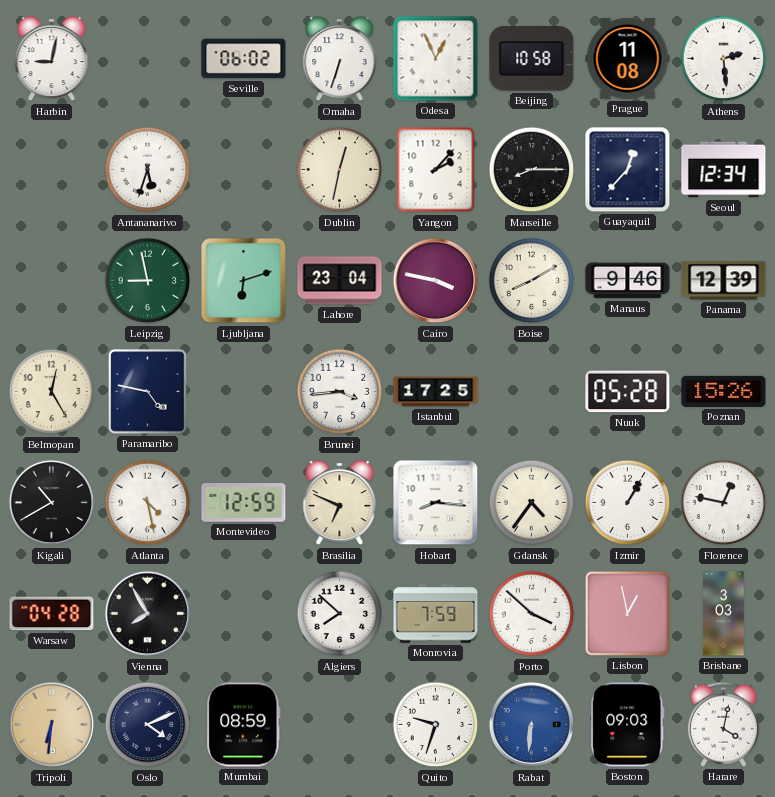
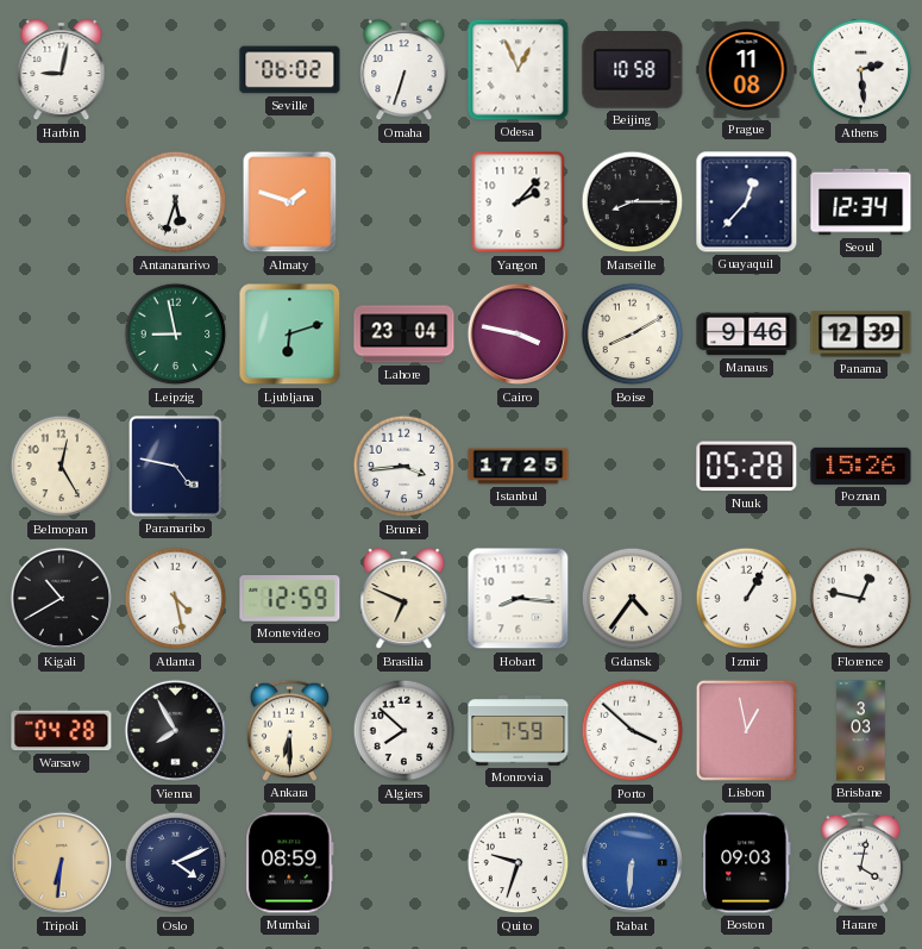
Almaty: none -> 1:48
Dublin: 12:32 -> none
Ankara: none -> 6:30
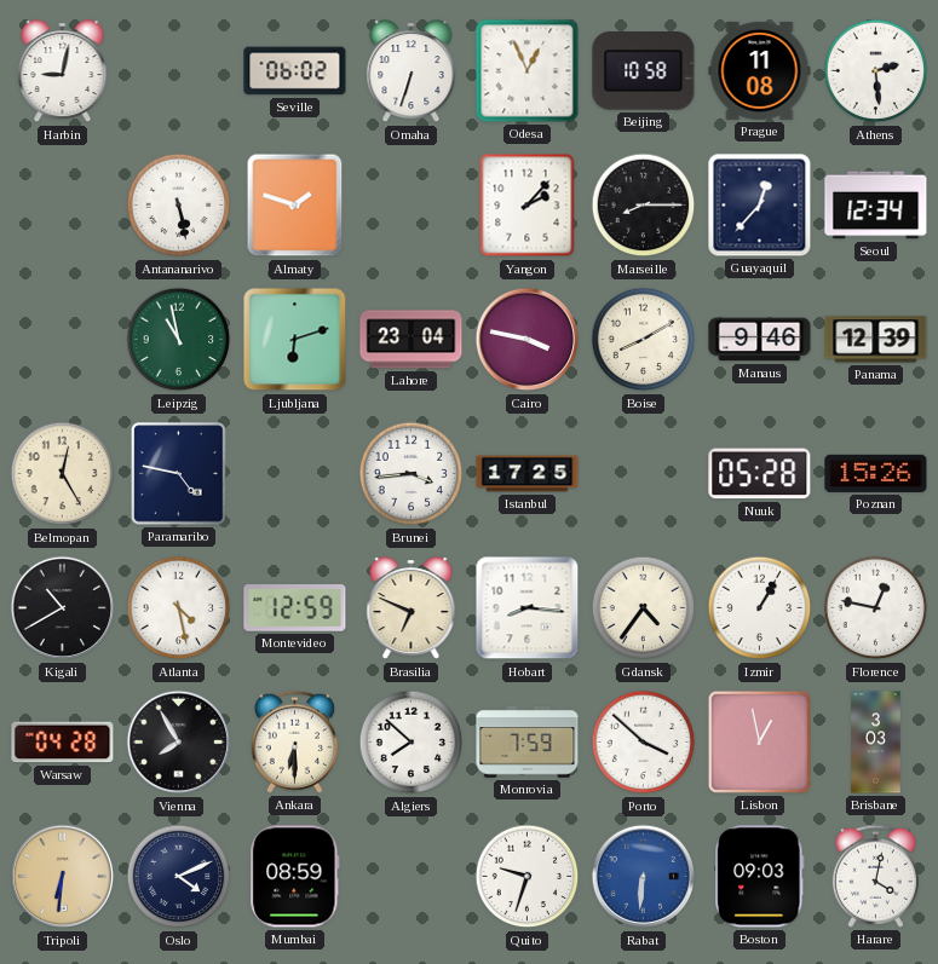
Antananarivo: 5:33 -> 5:28
Leipzig: 8:58 -> 10:58
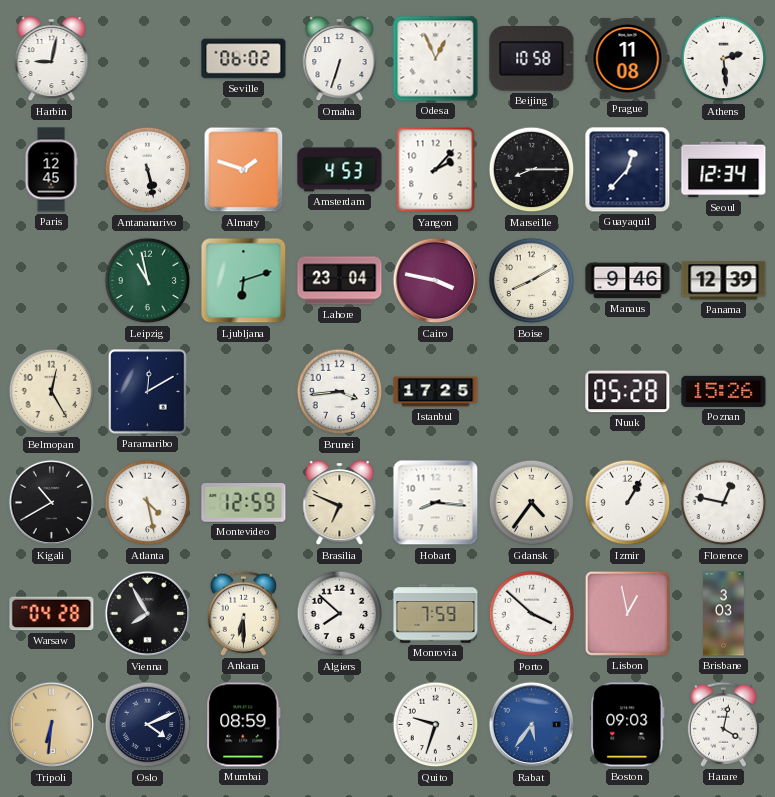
Paris: none -> 12:45
Amsterdam: none -> 4:53
Paramaribo: 4:47 -> 12:10
Rabat: 6:31 -> 5:36
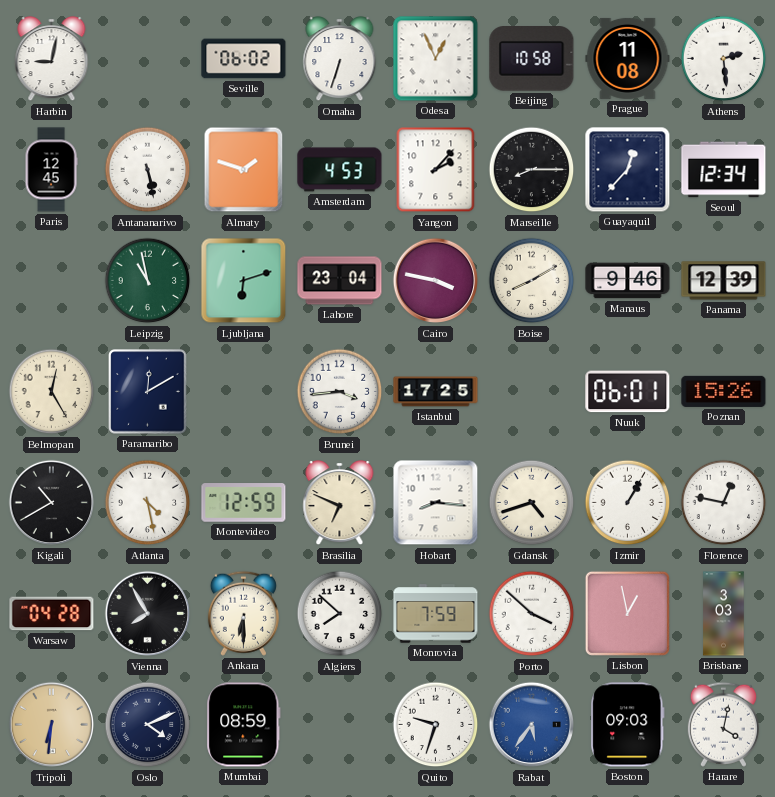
Nuuk: 05:28 -> 06:01
Gdansk: 4:36 -> 4:42
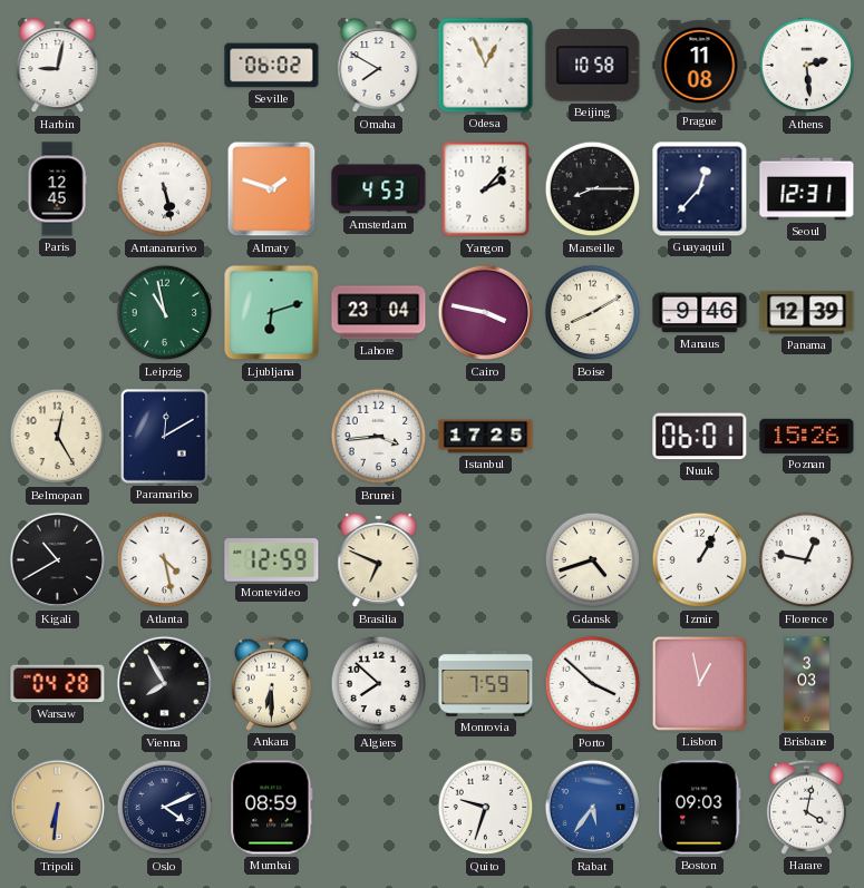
Omaha: 6:33 -> 7:50
Seoul: 12:34 -> 12:31
Hobart: 8:16 -> none
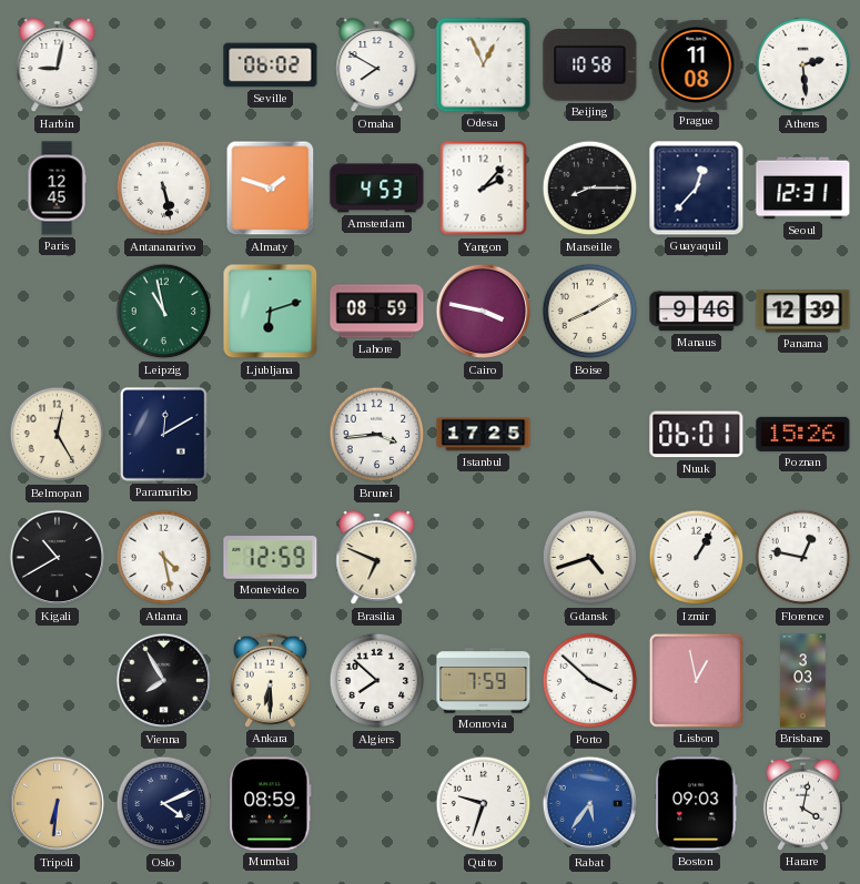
Lahore: 23:04 -> 08:59
Warsaw: 04:28 -> none
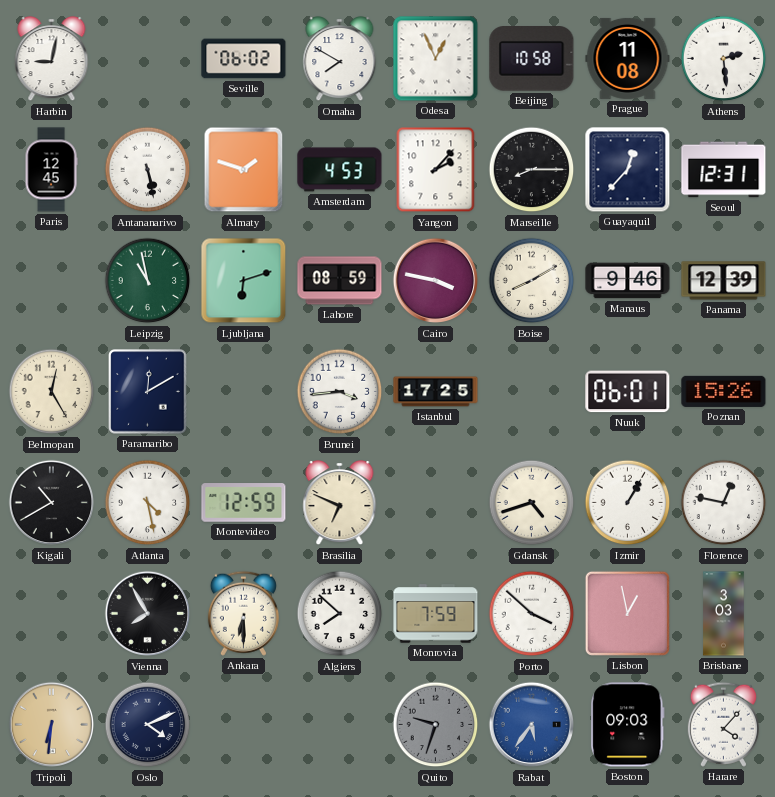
Mumbai: 08:59 -> none
Quito dial: white -> grey
Harare: 4:02 -> 4:07
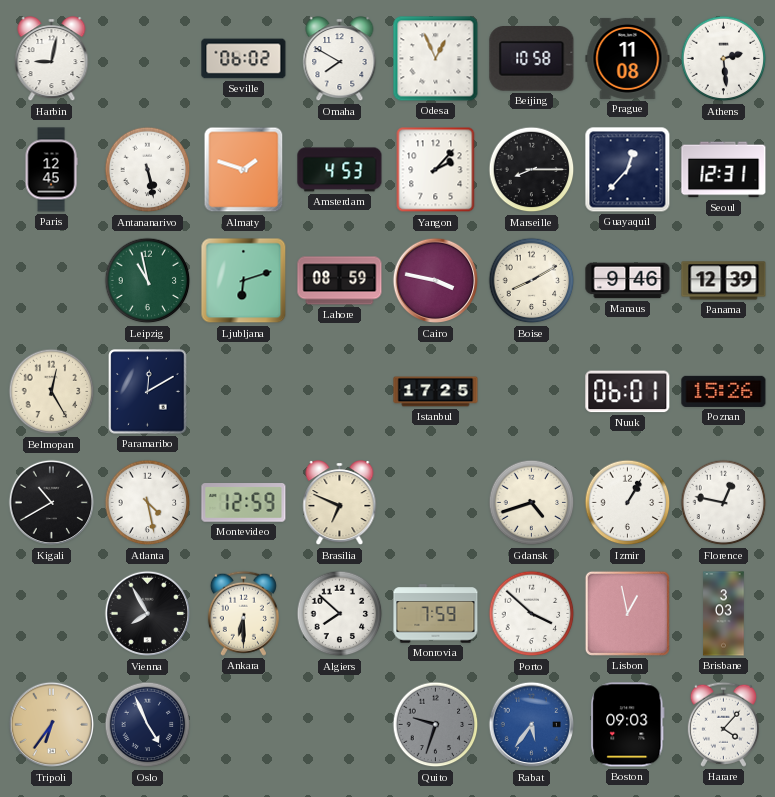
Brunei: 3:44 -> none
Tripoli: 6:31 -> 6:36
Oslo: 4:11 -> 4:56
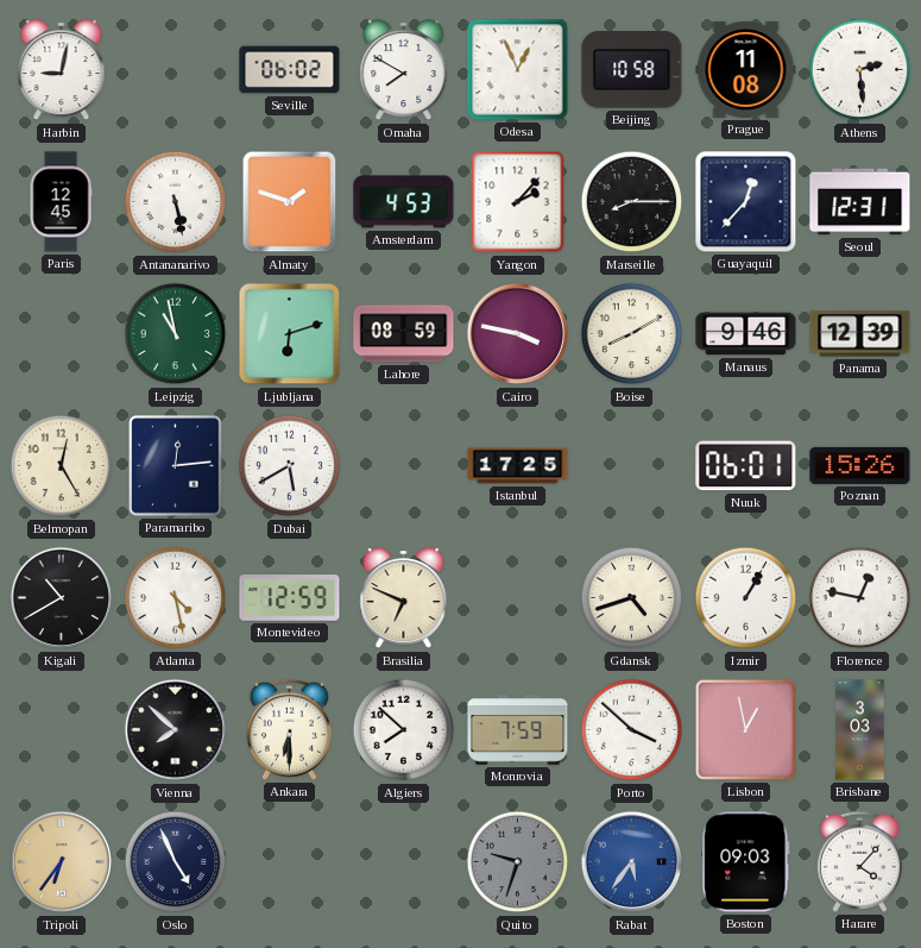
Paramaribo: 12:10 -> 12:14
Dubai: none -> 5:40
Vienna: 7:55 -> 7:52
